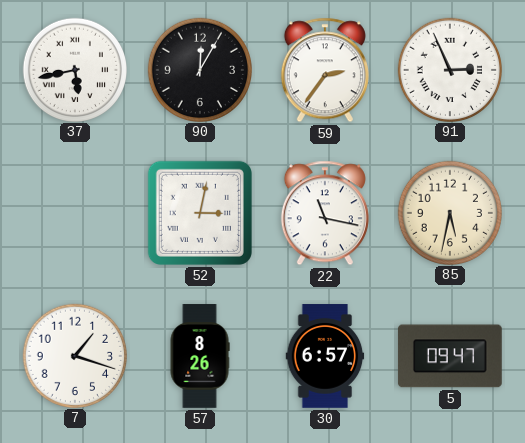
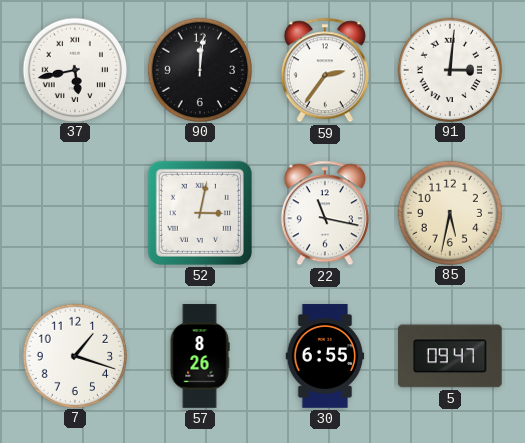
90: 12:05 -> 12:01
91: 2:56 -> 3:01
30: 6:57 -> 6:55
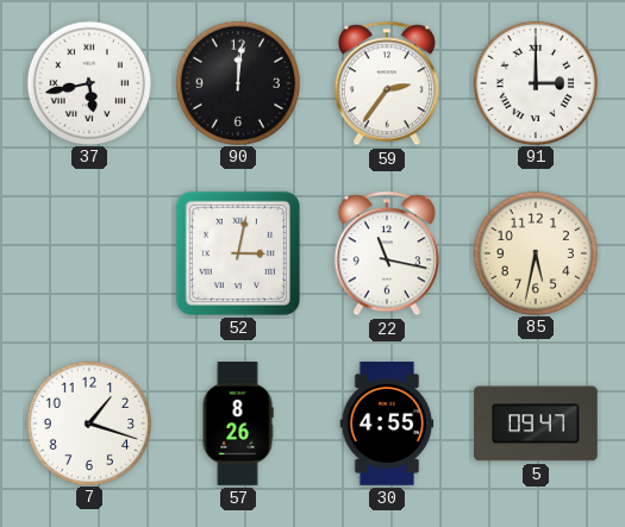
91: 3:01 -> 3:00
30: 6:55 -> 4:55
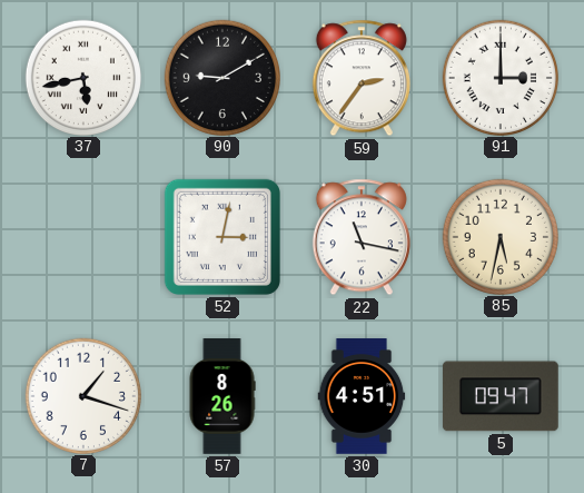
90: 12:01 -> 9:10
30: 4:55 -> 4:51
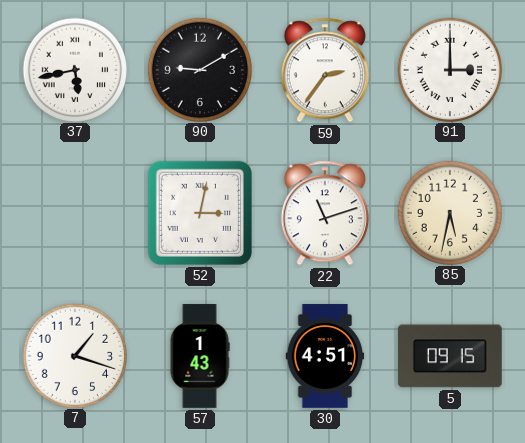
22: 11:17 -> 11:12
57: 8:26 -> 1:43
5: 09:47 -> 09:15
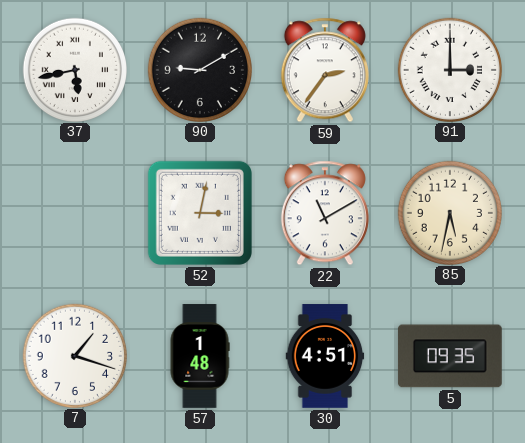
22: 11:12 -> 11:10
57: 1:43 -> 1:48
5: 09:15 -> 09:35
